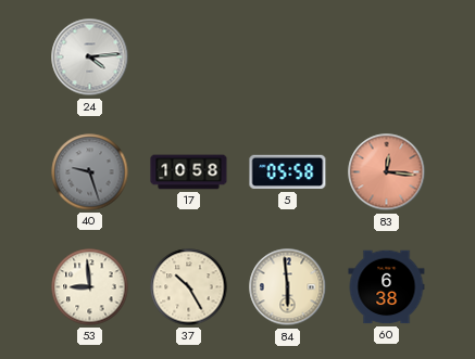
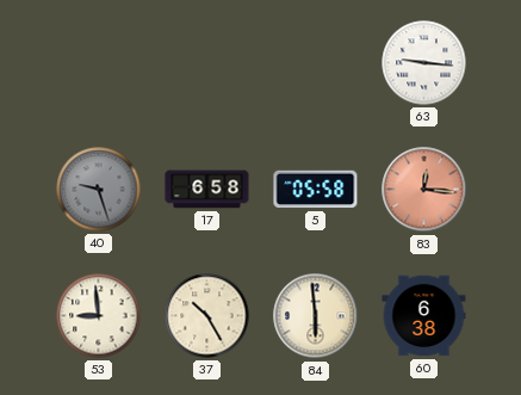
24: 4:14 -> none
63: none -> 9:16
17: 10:58 -> 6:58
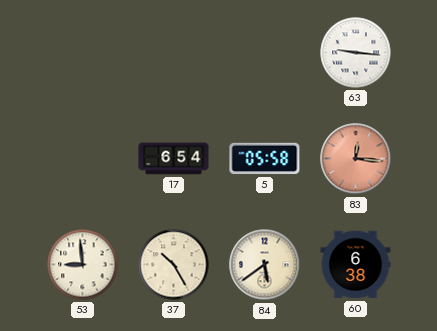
40: 9:27 -> none
17: 6:58 -> 6:54
84: 5:59 -> 5:39
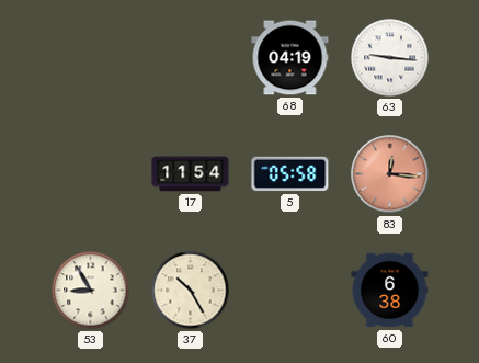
68: none -> 04:19
17: 6:54 -> 11:54
53: 8:59 -> 8:55
84: 5:39 -> none
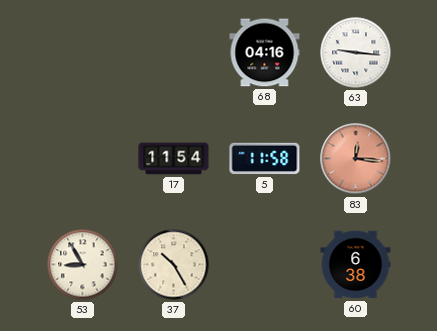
68: 04:19 -> 04:16
5: 05:58 -> 11:58
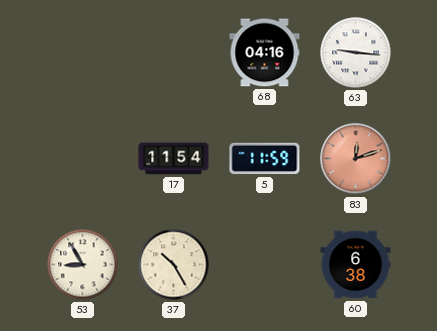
5: 11:58 -> 11:59
83: 12:16 -> 12:12
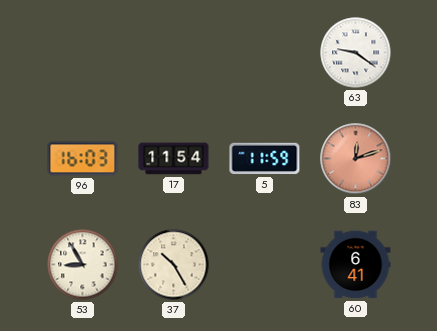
68: 04:16 -> none
63: 9:16 -> 9:21
96: none -> 16:03
60: 6:38 -> 6:41
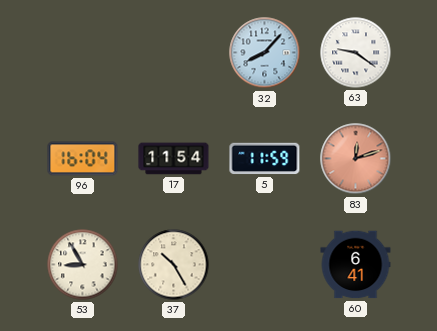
32: none -> 8:07
96: 16:03 -> 16:04
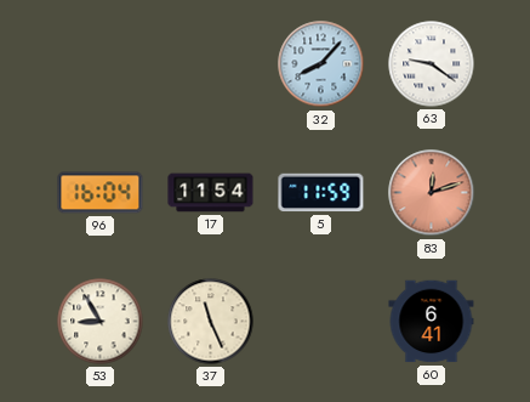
37: 10:25 -> 11:26
